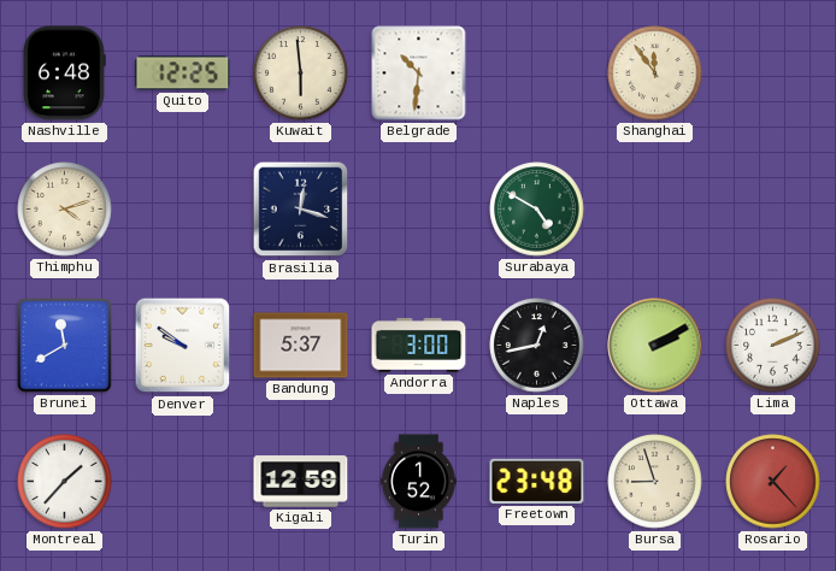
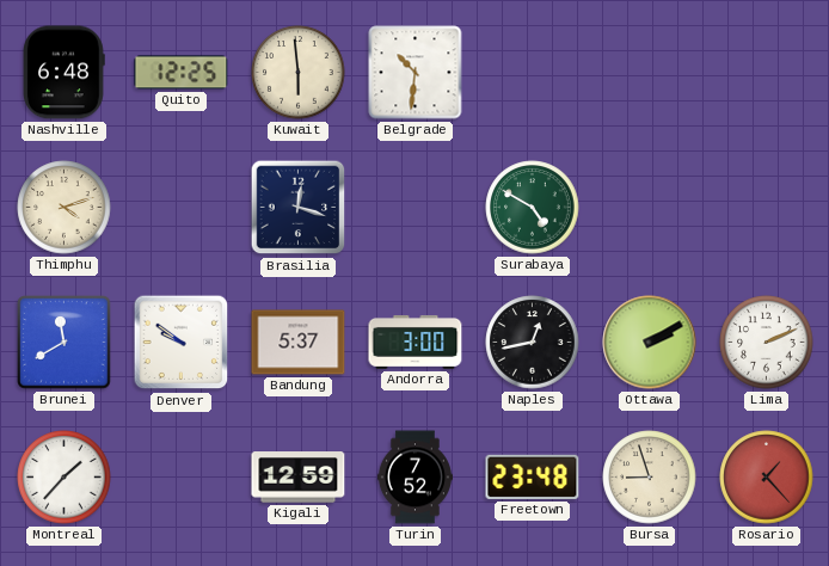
Shanghai: 11:54 -> none
Turin: 1:52 -> 7:52
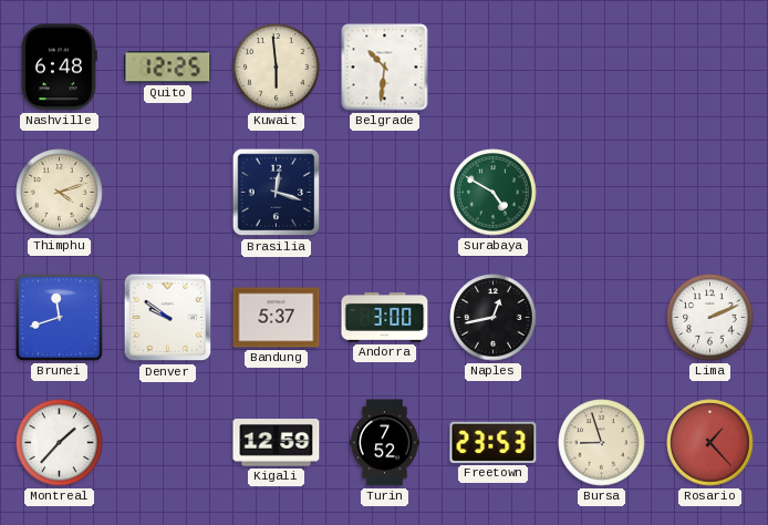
Brunei: 11:40 -> 11:42
Ottawa: 2:10 -> none
Freetown: 23:48 -> 23:53
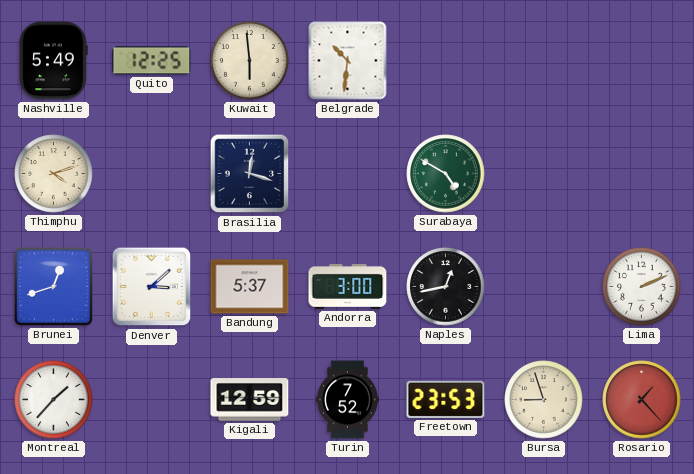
Nashville: 6:48 -> 5:49
Brunei: 11:42 -> 12:42
Denver: 9:51 -> 3:08
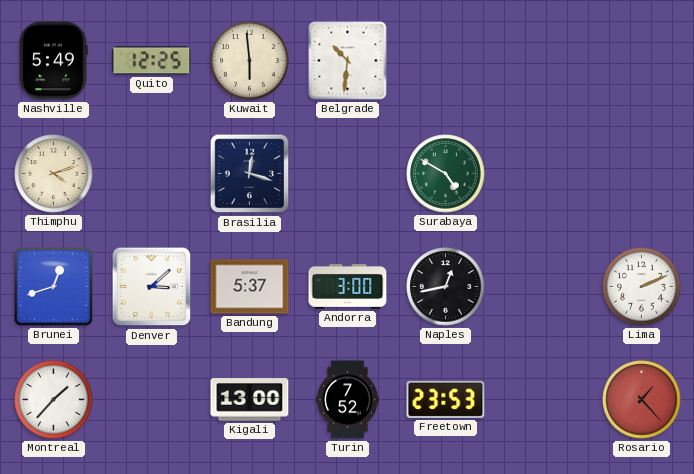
Kigali: 12:59 -> 13:00
Bursa: 8:57 -> none
